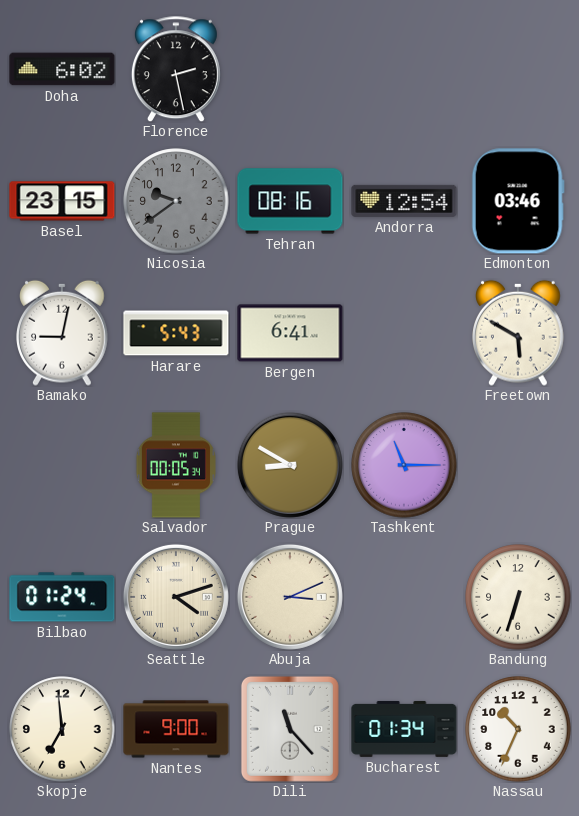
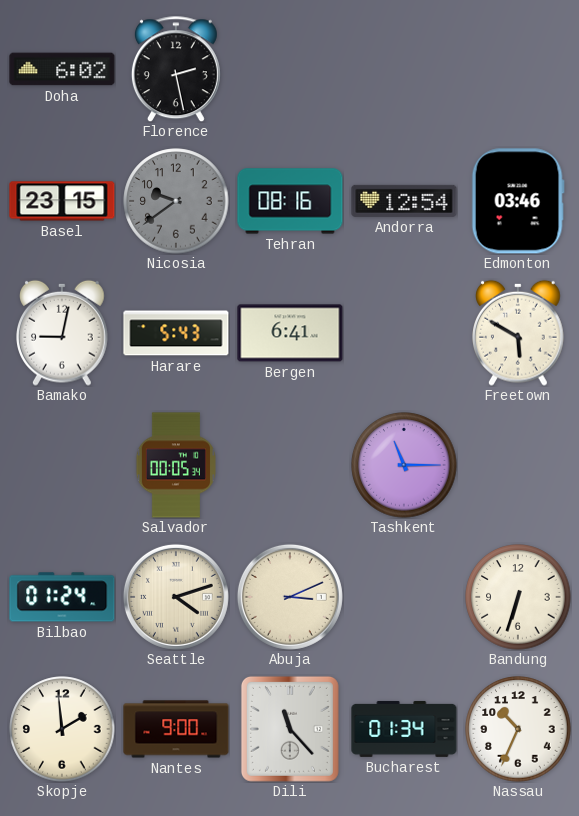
Prague: 8:50 -> none
Skopje: 6:59 -> 1:59
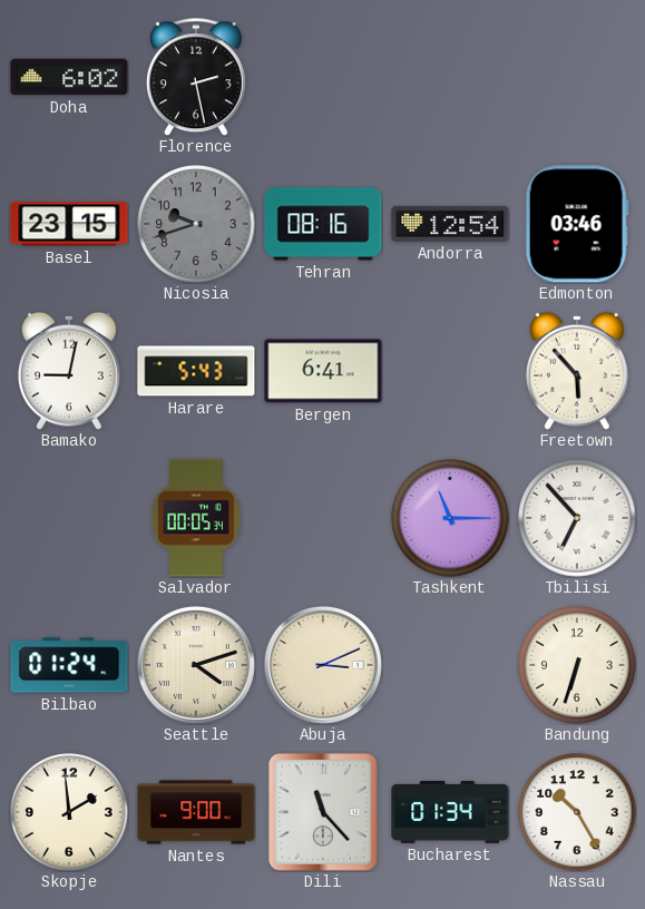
Nicosia: 9:39 -> 9:42
Freetown: 5:50 -> 5:53
Tbilisi: none -> 6:53
Nassau: 10:34 -> 10:25
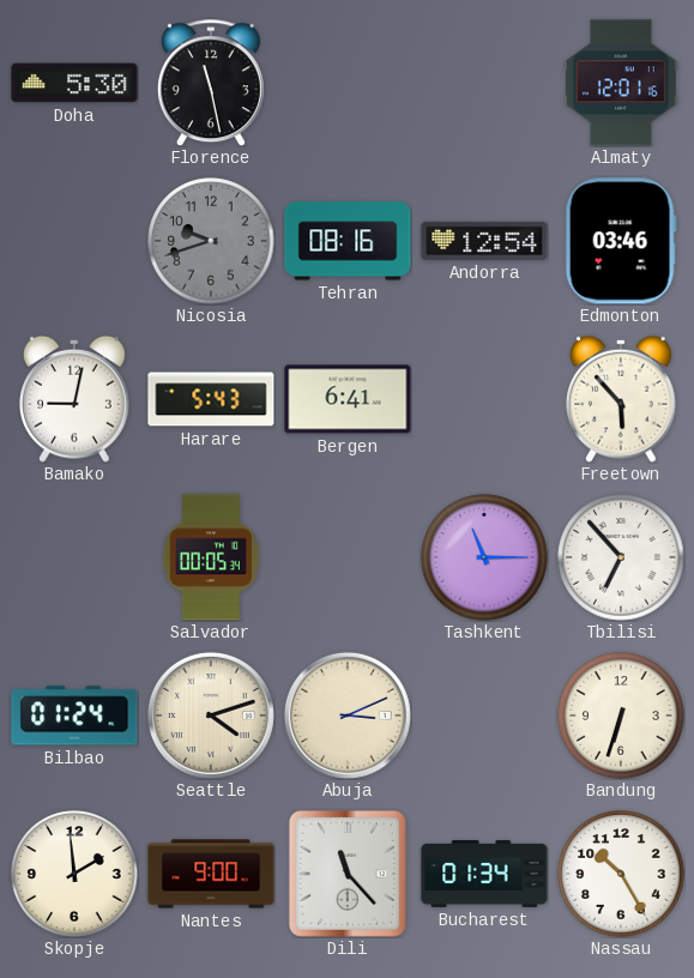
Doha: 6:02 -> 5:30
Florence: 2:28 -> 11:28
Almaty: none -> 12:01
Basel: 23:15 -> none
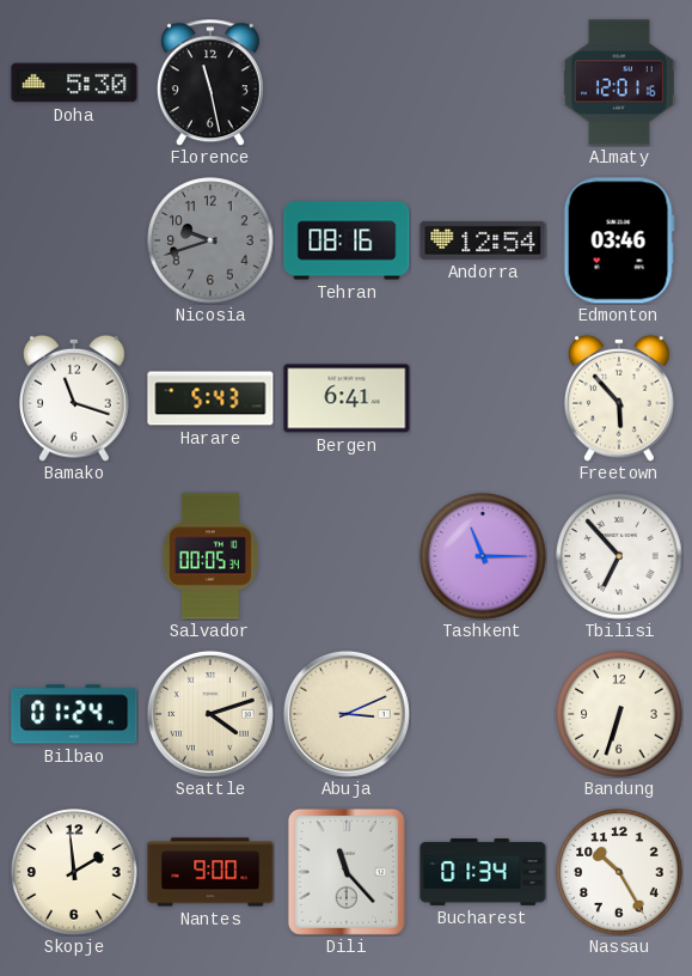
Bamako: 9:02 -> 11:18
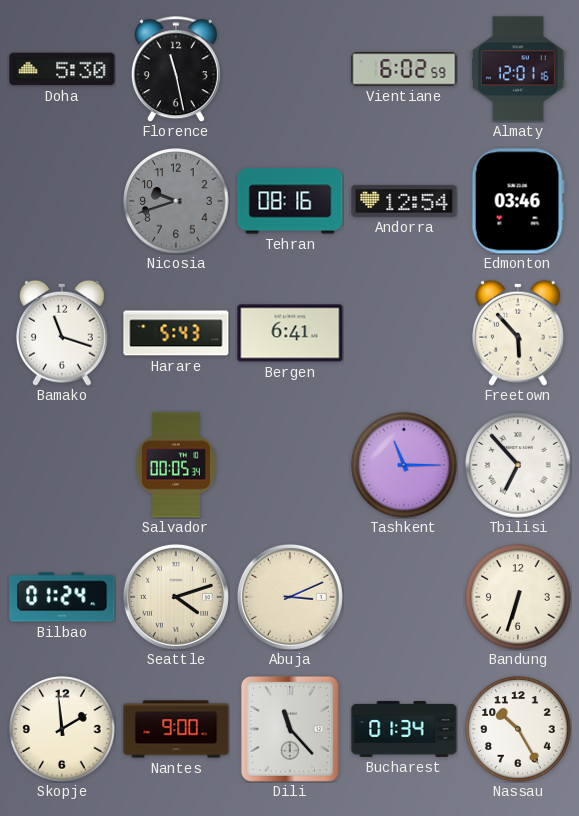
Vientiane: none -> 6:02
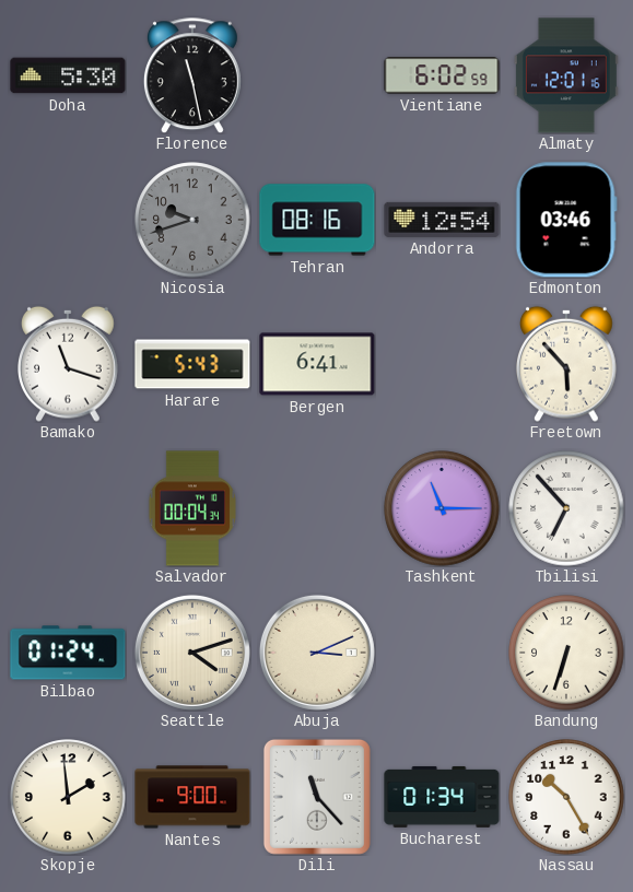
Salvador: 00:05 -> 00:04
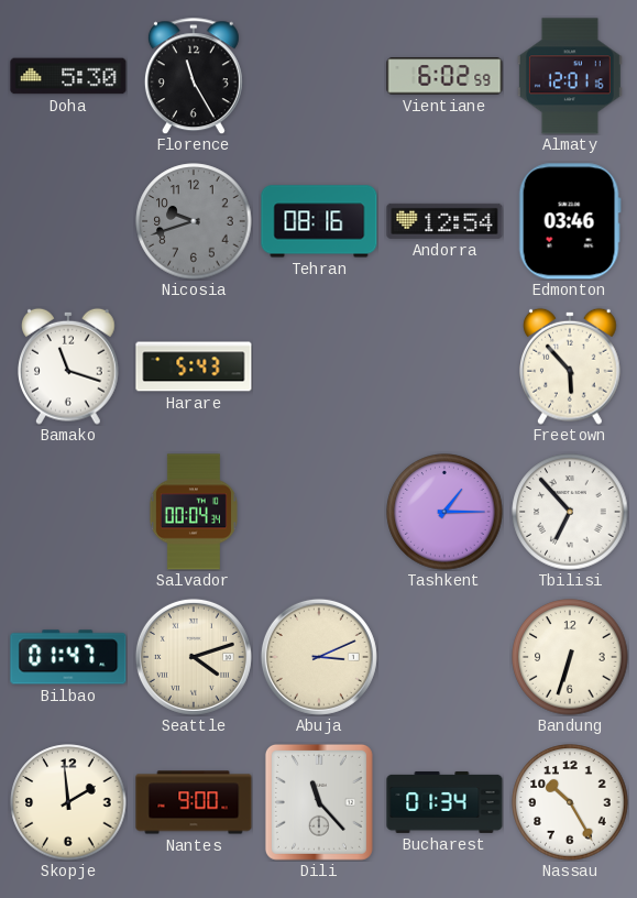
Florence: 11:28 -> 11:25
Bergen: 6:41 -> none
Tashkent: 11:15 -> 1:15
Bilbao: 01:24 -> 01:47
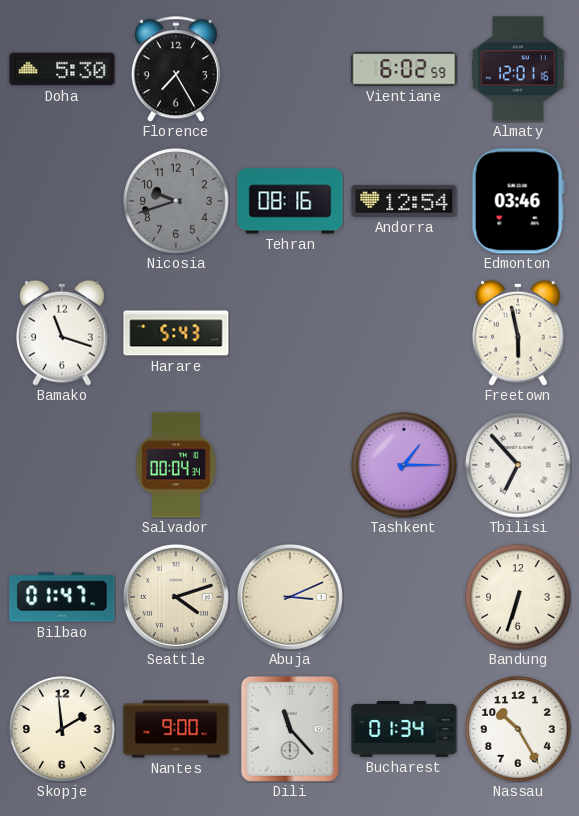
Florence: 11:25 -> 7:25
Freetown: 5:53 -> 5:58
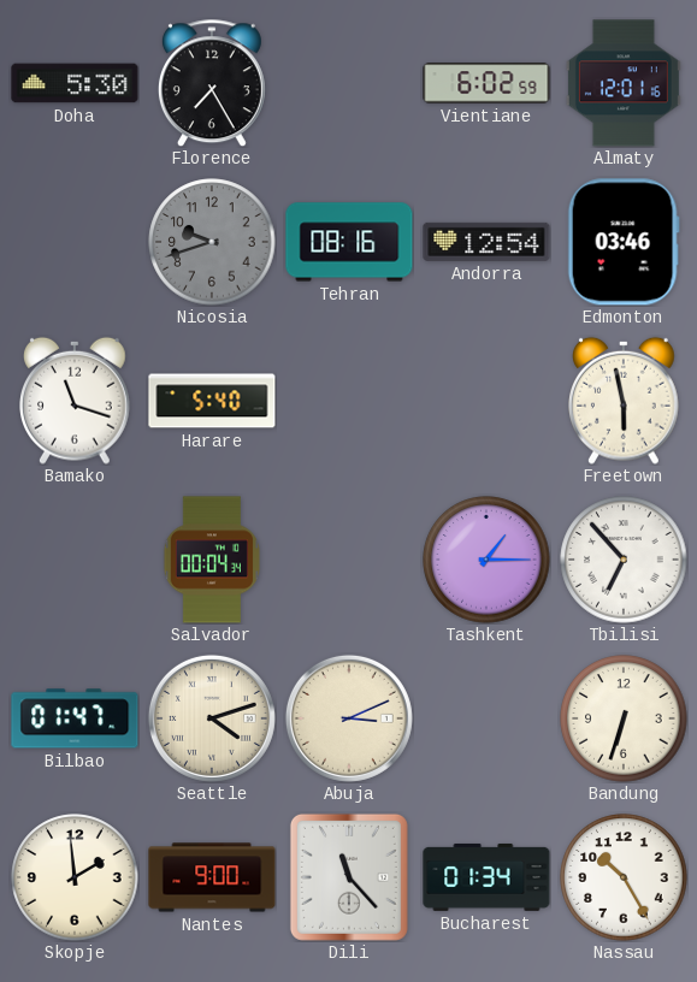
Harare: 5:43 -> 5:40
